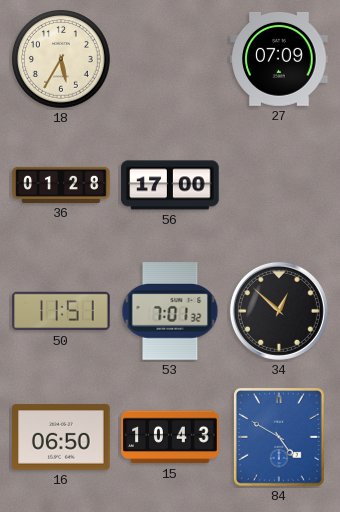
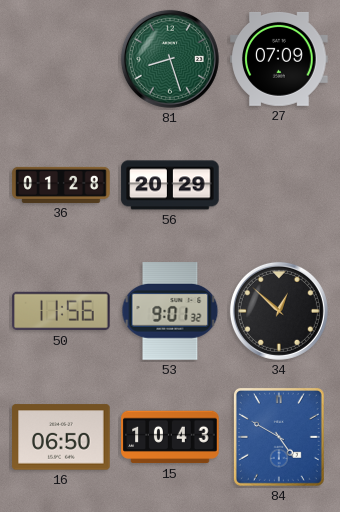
18: 5:35 -> none
81: none -> 8:27
56: 17:00 -> 20:29
50: 11:51 -> 11:56
53: 7:01 -> 9:01
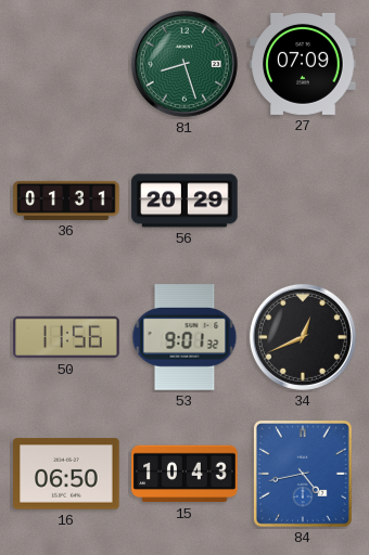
36: 01:28 -> 01:31
34: 12:52 -> 12:41
84: 4:50 -> 4:43
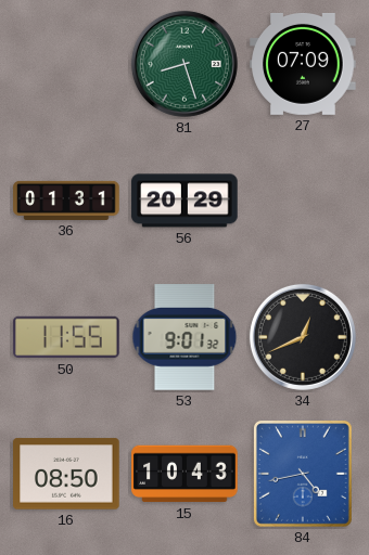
50: 11:56 -> 11:55
16: 06:50 -> 08:50
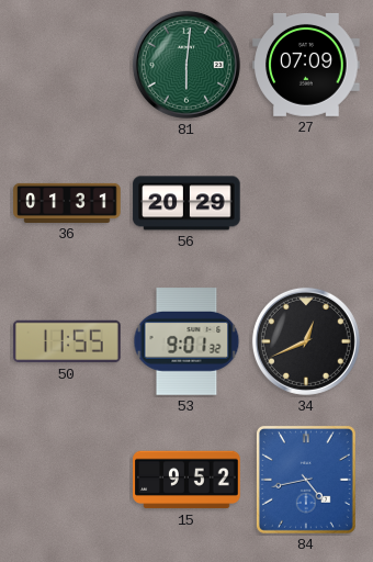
81: 8:27 -> 6:01
16: 08:50 -> none
15: 10:43 -> 9:52
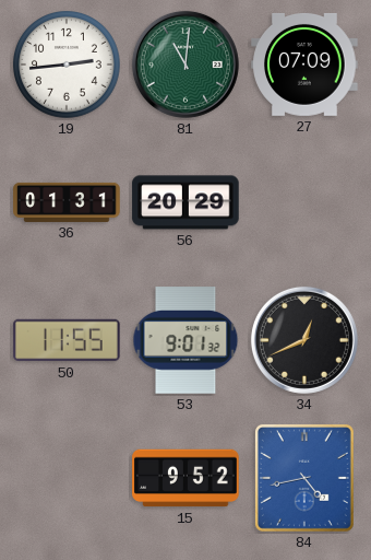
19: none -> 2:44
81: 6:01 -> 11:01
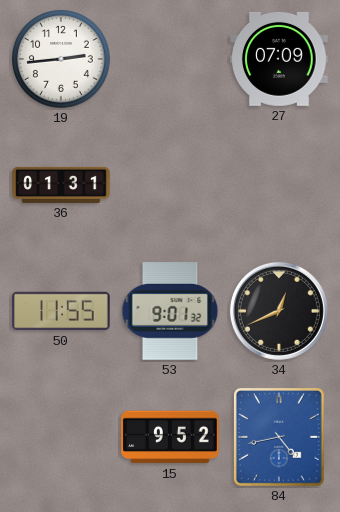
81: 11:01 -> none
56: 20:29 -> none
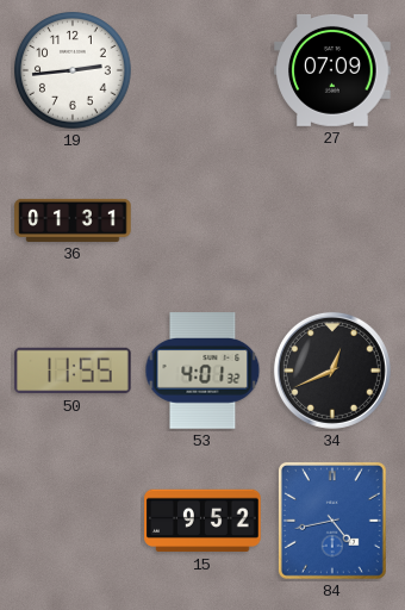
53: 9:01 -> 4:01
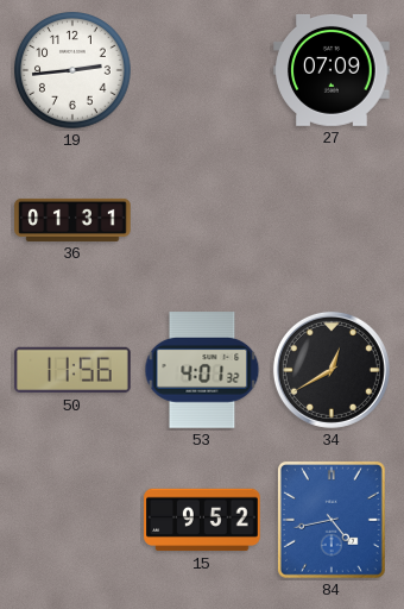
50: 11:55 -> 11:56
34: 12:41 -> 12:40
